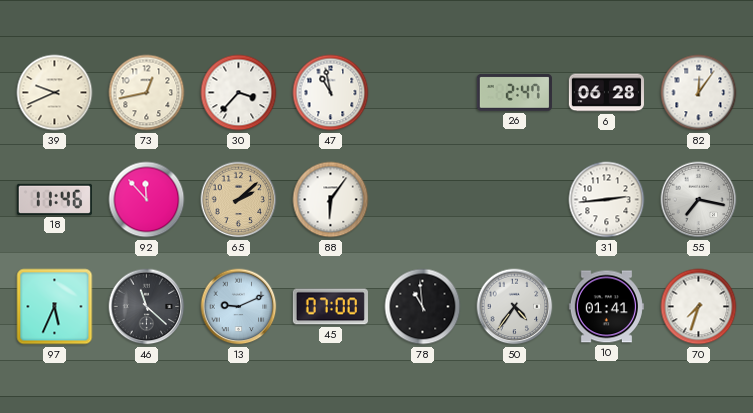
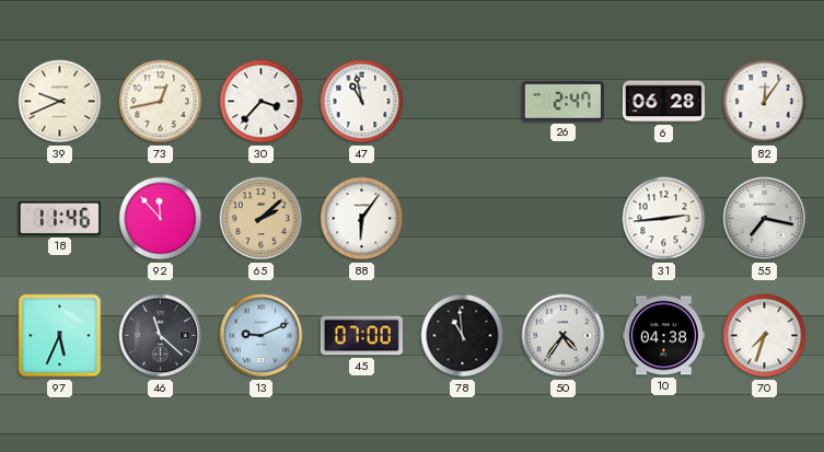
10: 01:41 -> 04:38
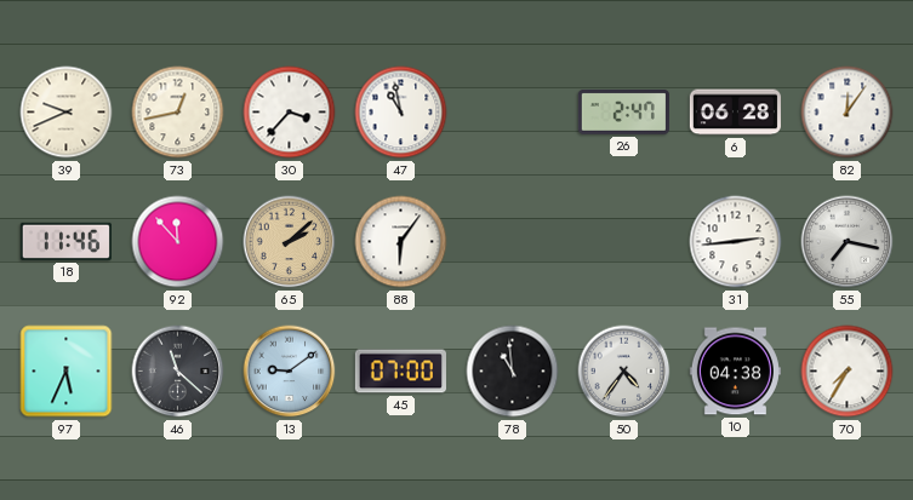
13: 9:11 -> 9:09
70: 7:33 -> 7:35
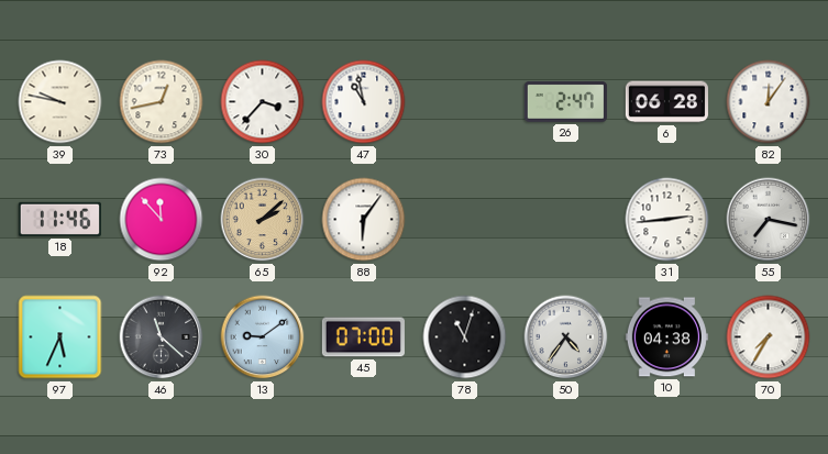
39: 9:41 -> 9:47
78: 10:59 -> 11:03
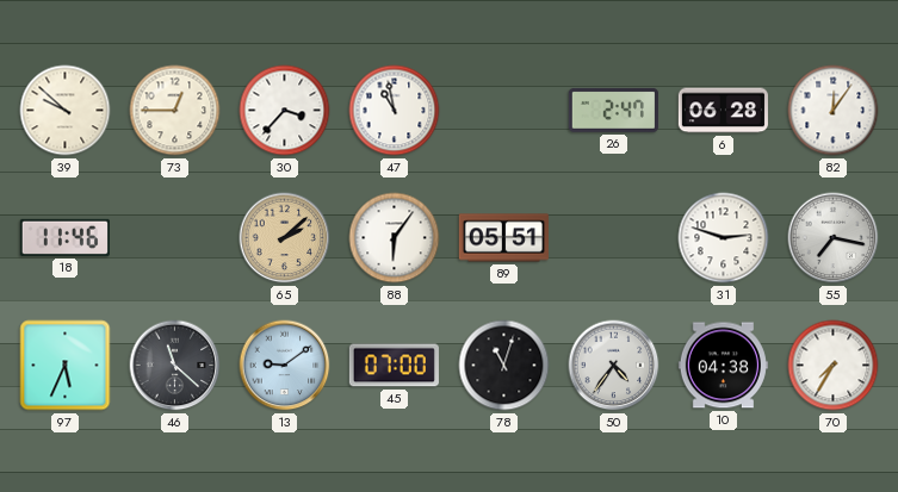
39: 9:47 -> 9:52
73: 12:43 -> 12:45
92: 11:53 -> none
89: none -> 05:51
31: 2:44 -> 2:48
